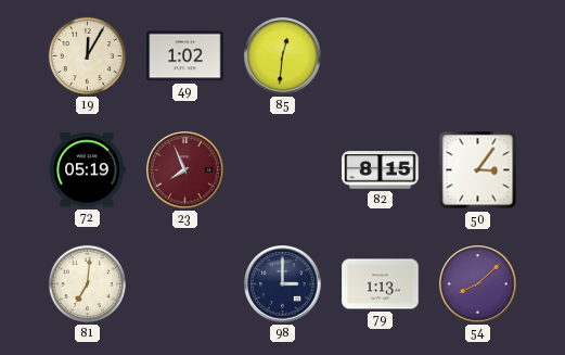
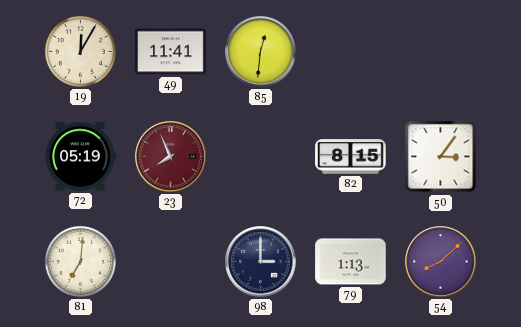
49: 1:02 -> 11:41
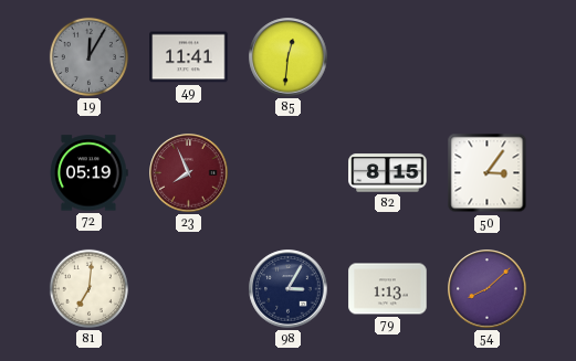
19 dial: cream -> grey
98: 3:00 -> 3:05
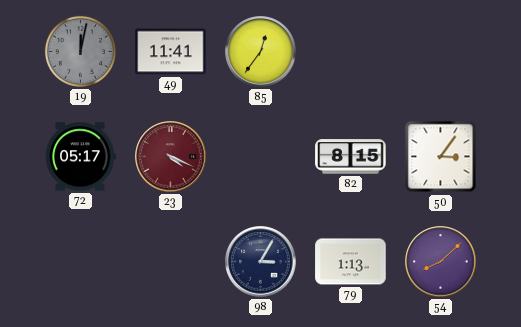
19: 12:05 -> 12:02
85: 12:31 -> 12:36
72: 05:19 -> 05:17
23: 7:56 -> 4:19
81: 7:01 -> none
